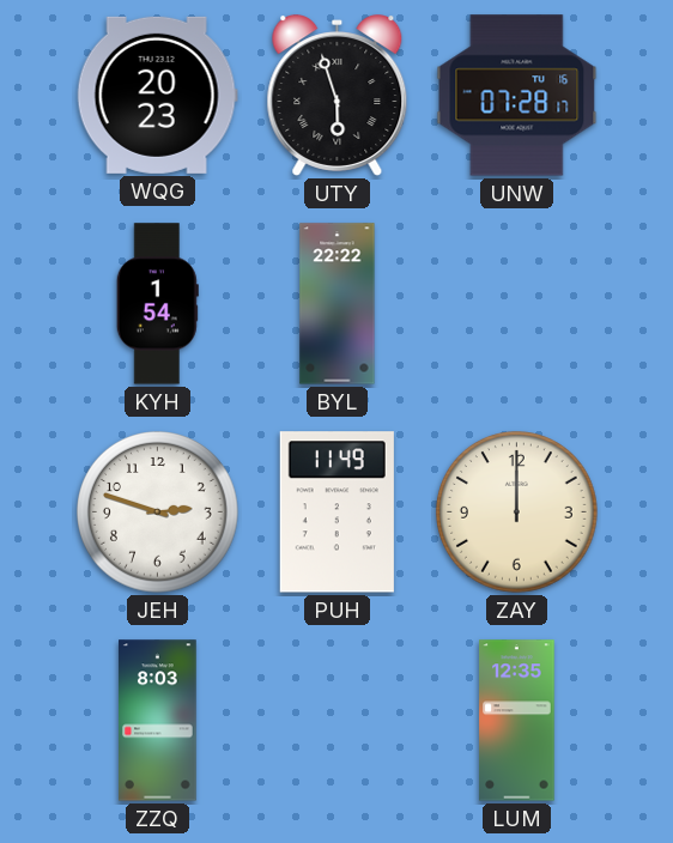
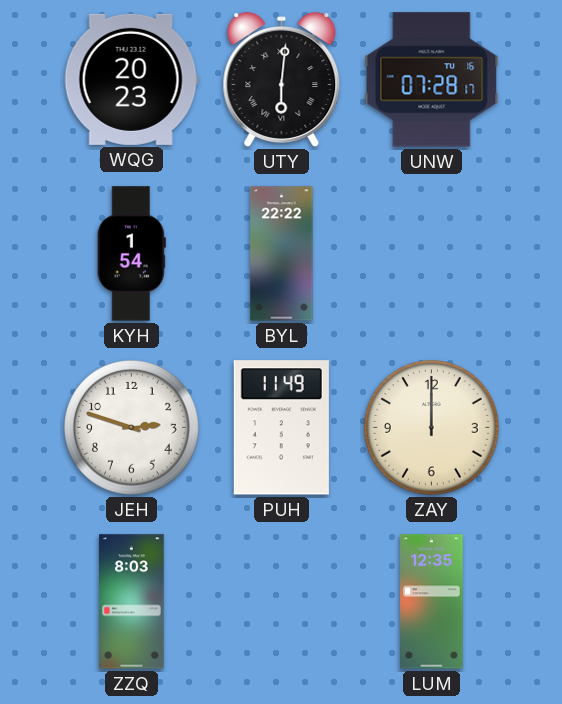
UTY: 5:57 -> 6:01
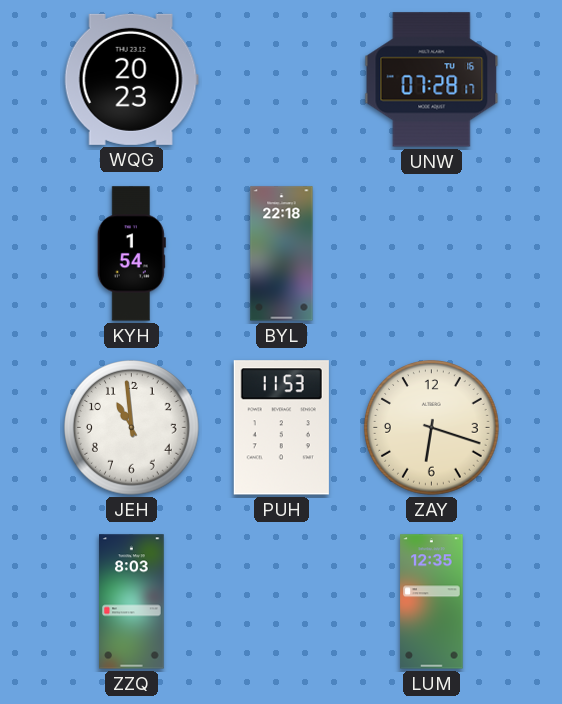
UTY: 6:01 -> none
BYL: 22:22 -> 22:18
JEH: 2:48 -> 10:59
PUH: 11:49 -> 11:53
ZAY: 12:00 -> 6:18
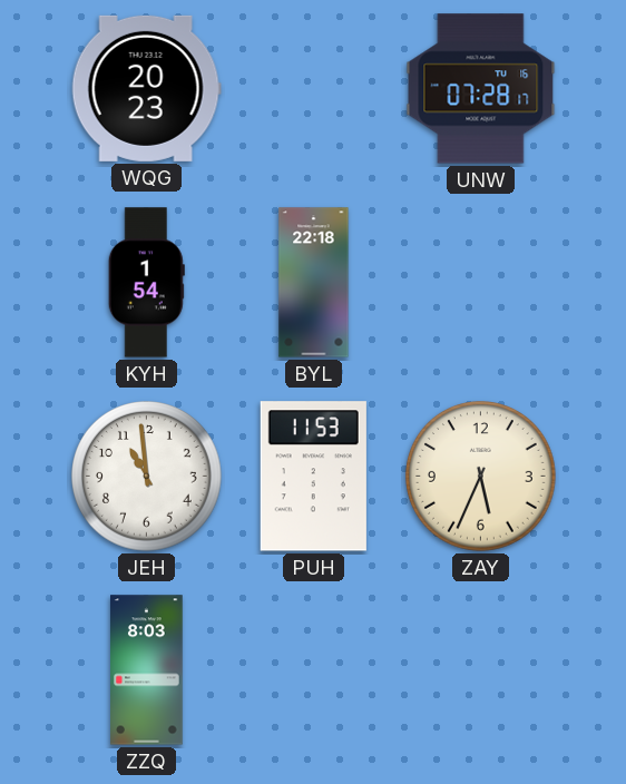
ZAY: 6:18 -> 5:34
LUM: 12:35 -> none
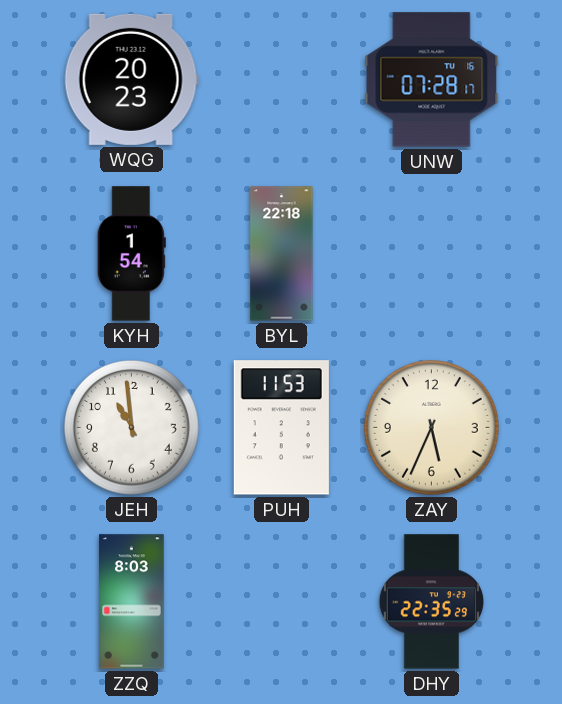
DHY: none -> 22:35
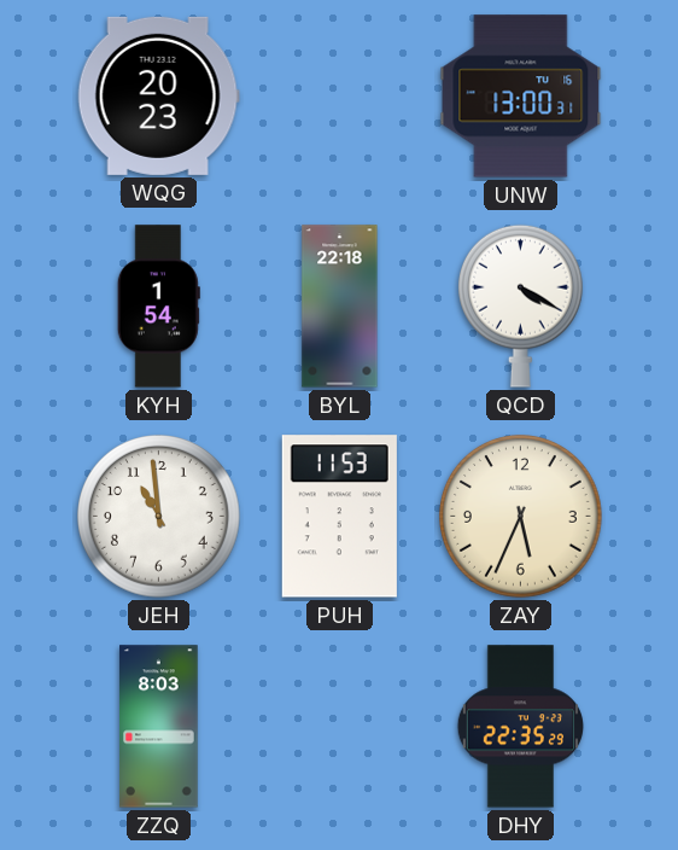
UNW: 07:28 -> 13:00
QCD: none -> 4:20
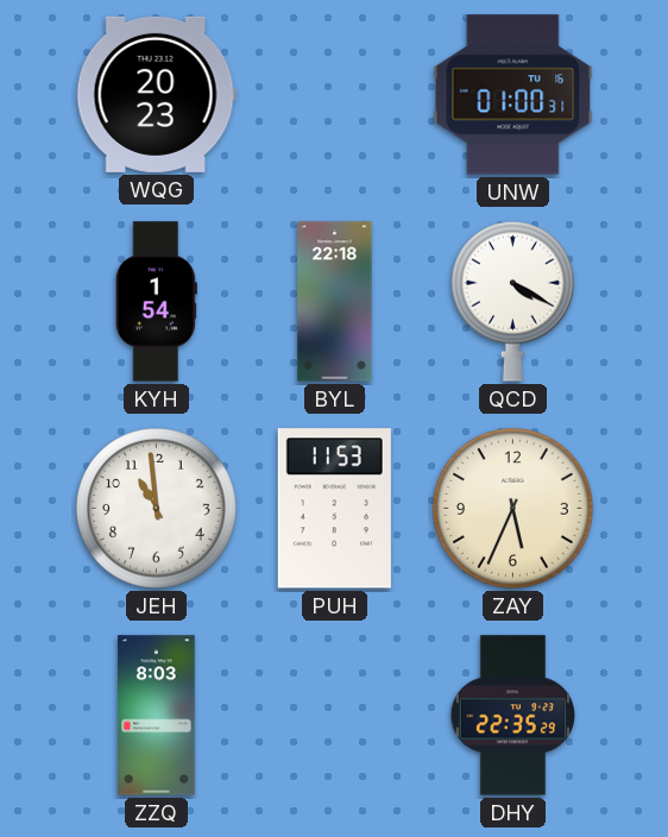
UNW: 13:00 -> 01:00
